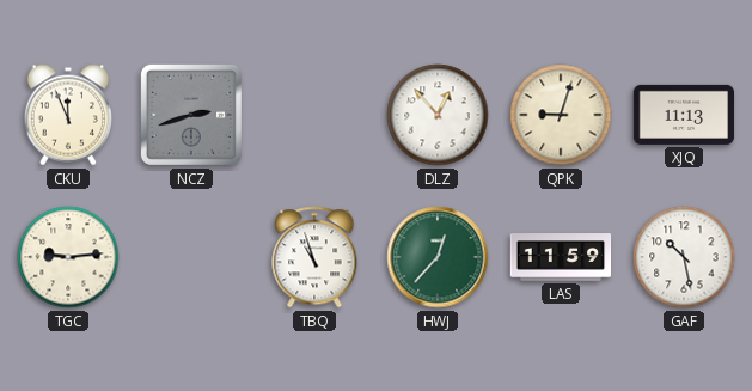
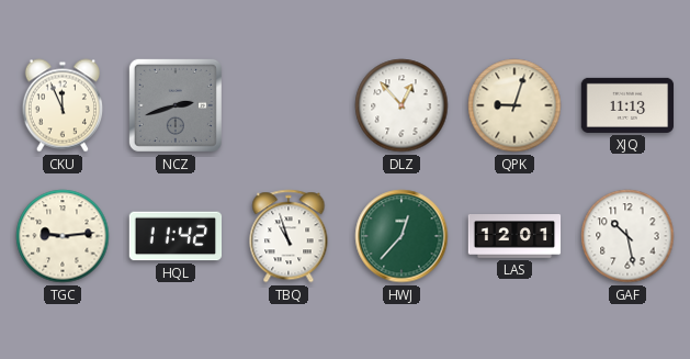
HQL: none -> 11:42
LAS: 11:59 -> 12:01
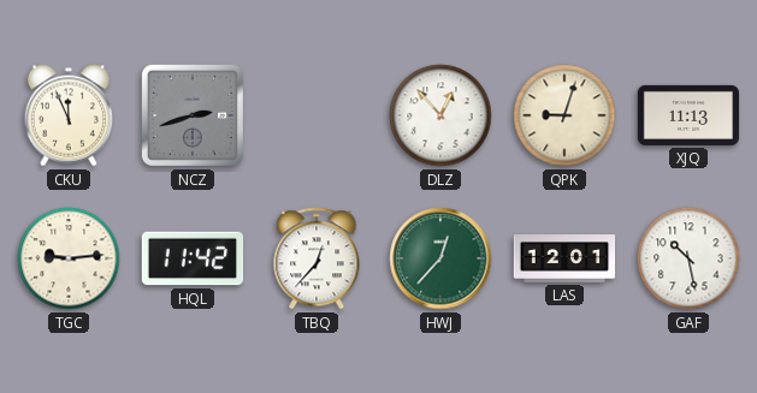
TBQ: 10:57 -> 12:37
